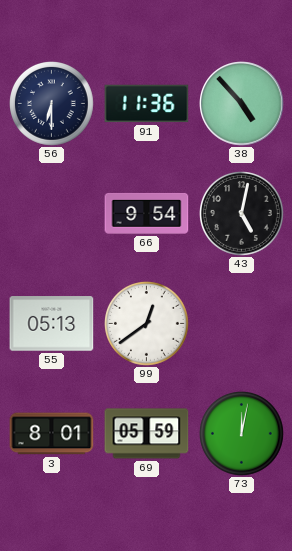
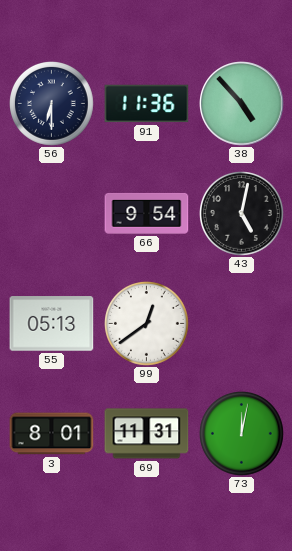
69: 05:59 -> 11:31
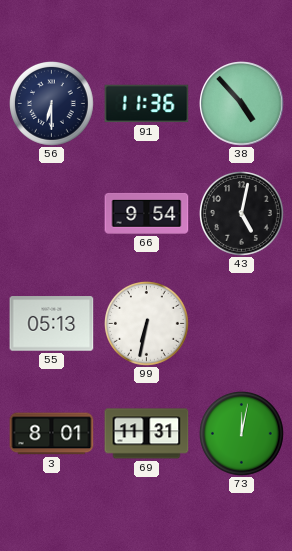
99: 12:39 -> 6:32
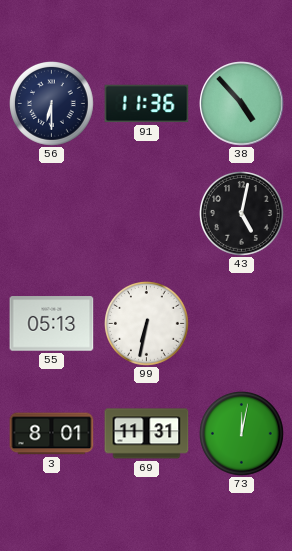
66: 9:54 -> none
